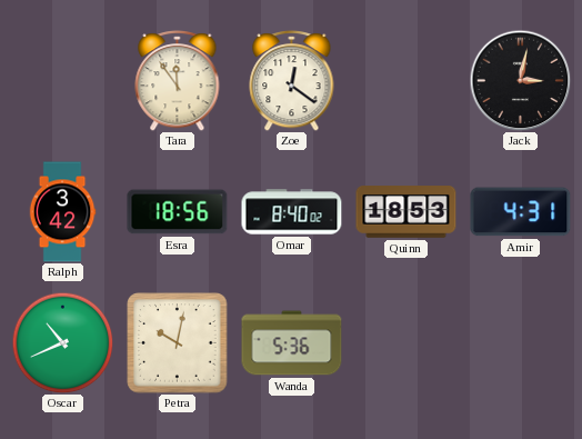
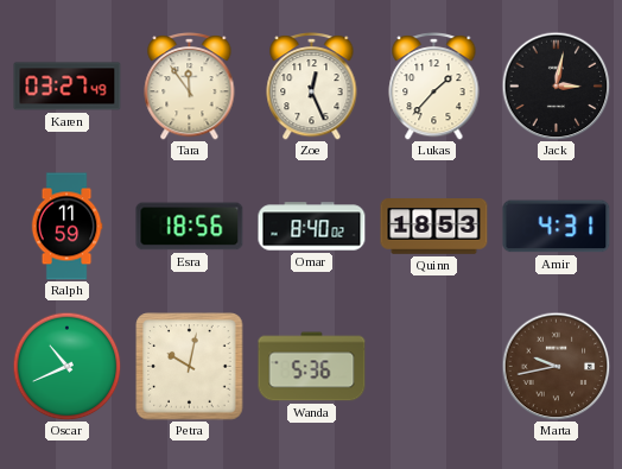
Karen: none -> 03:27
Zoe: 12:21 -> 12:26
Lukas: none -> 1:37
Ralph: 3:42 -> 11:59
Marta: none -> 9:43
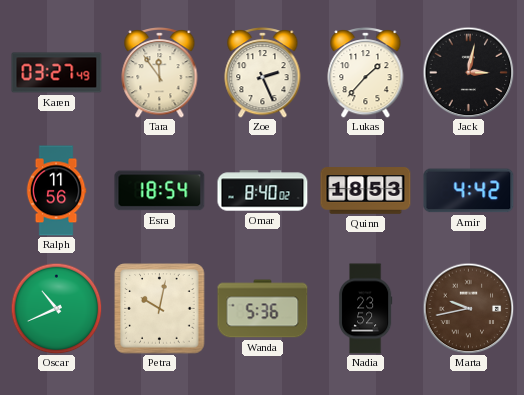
Zoe: 12:26 -> 2:26
Ralph: 11:59 -> 11:56
Esra: 18:56 -> 18:54
Amir: 4:31 -> 4:42
Nadia: none -> 23:52
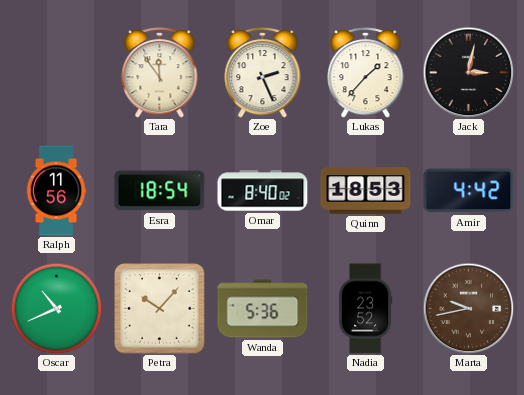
Karen: 03:27 -> none
Petra: 10:02 -> 10:07
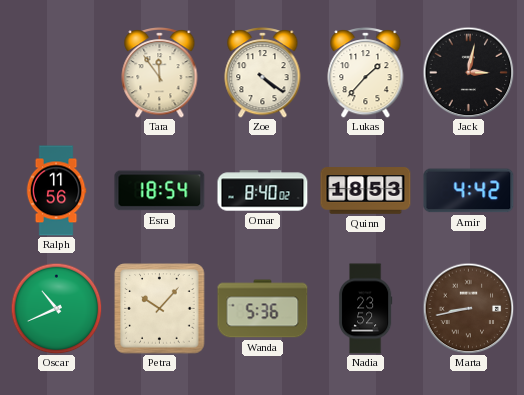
Zoe: 2:26 -> 4:21
Marta: 9:43 -> 8:43
